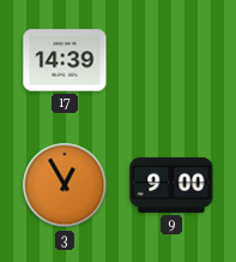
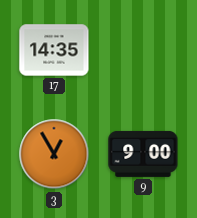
17: 14:39 -> 14:35
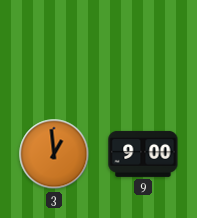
17: 14:35 -> none
3: 12:55 -> 12:59
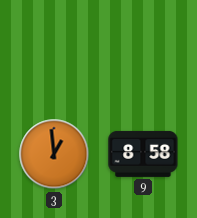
9: 9:00 -> 8:58
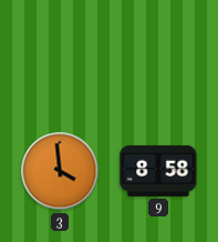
3: 12:59 -> 3:59
